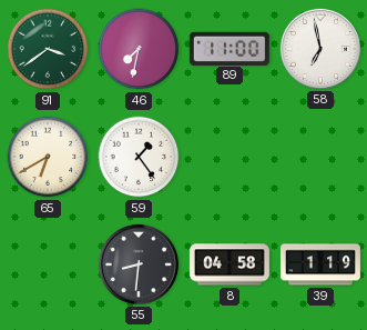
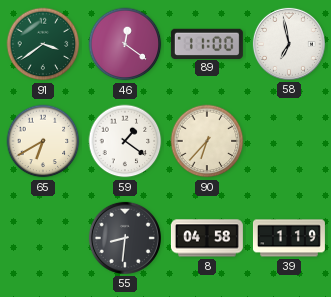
46: 7:32 -> 12:21
59: 1:24 -> 1:21
90: none -> 6:37
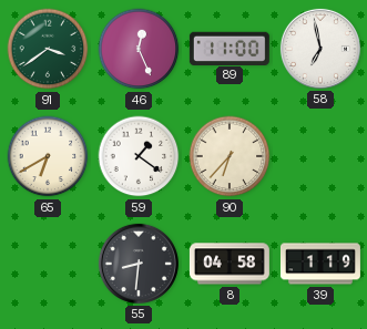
46: 12:21 -> 12:26
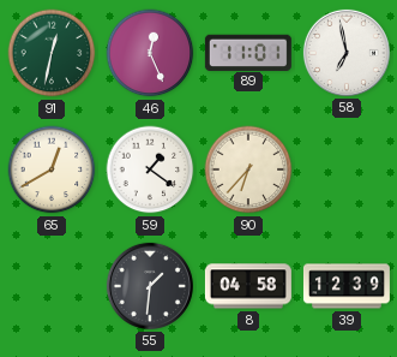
91: 3:39 -> 12:32
89: 11:00 -> 11:01
65: 6:40 -> 12:40
55: 8:31 -> 1:31
39: 1:19 -> 12:39
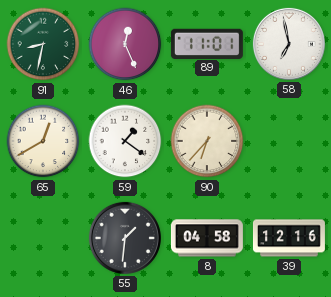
91: 12:32 -> 8:32
39: 12:39 -> 12:16
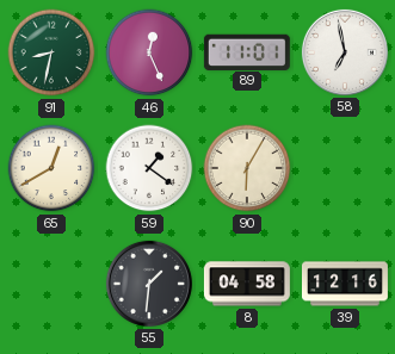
90: 6:37 -> 6:05
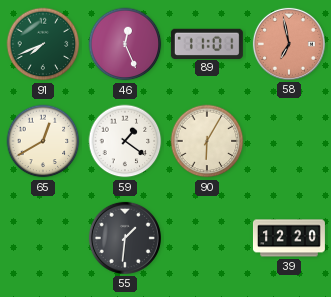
91: 8:32 -> 7:41
58 dial: white -> salmon
8: 04:58 -> none
39: 12:16 -> 12:20
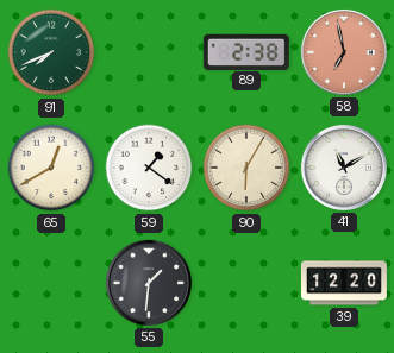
46: 12:26 -> none
89: 11:01 -> 2:38
41: none -> 11:10
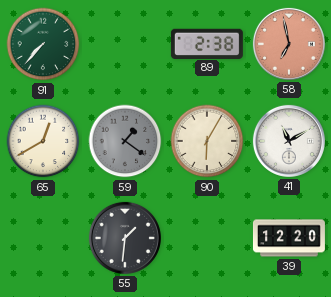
91: 7:41 -> 7:37
59 dial: white -> grey
